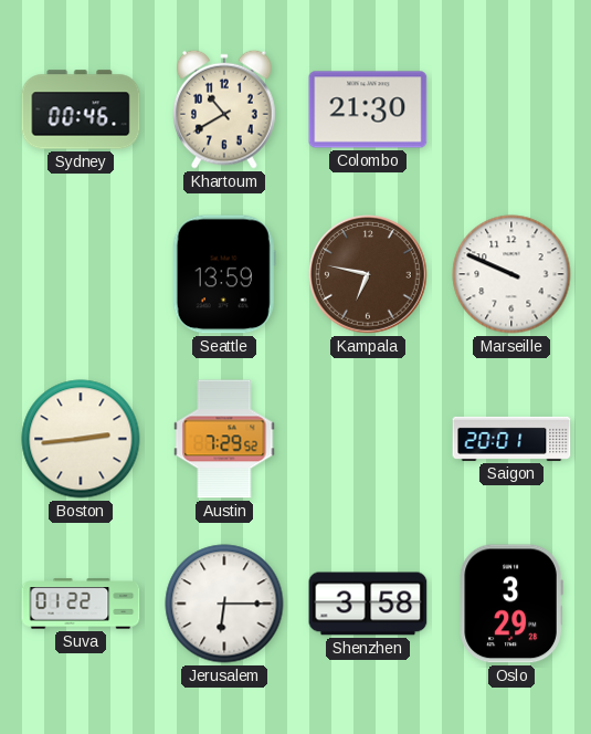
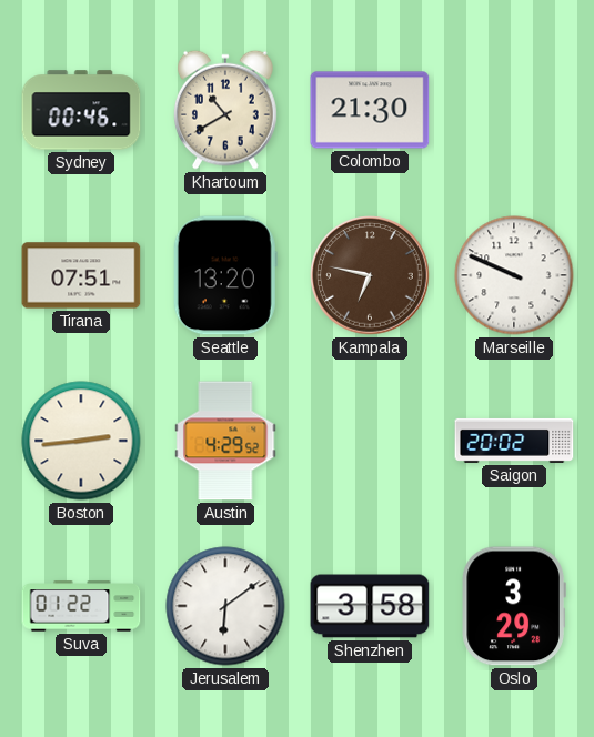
Tirana: none -> 07:51
Seattle: 13:59 -> 13:20
Austin: 7:29 -> 4:29
Saigon: 20:01 -> 20:02
Jerusalem: 6:15 -> 6:09
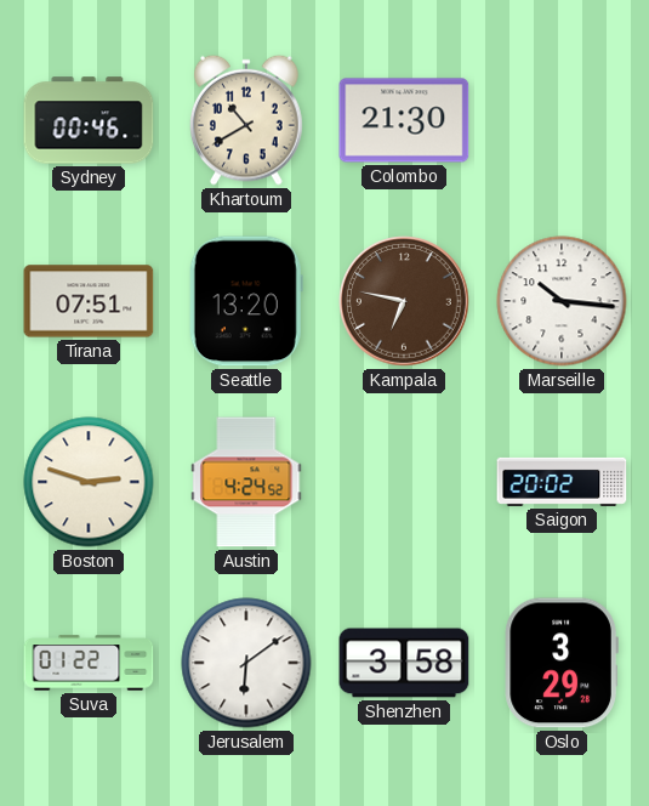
Marseille: 9:49 -> 10:16
Boston: 2:44 -> 2:48
Austin: 4:29 -> 4:24
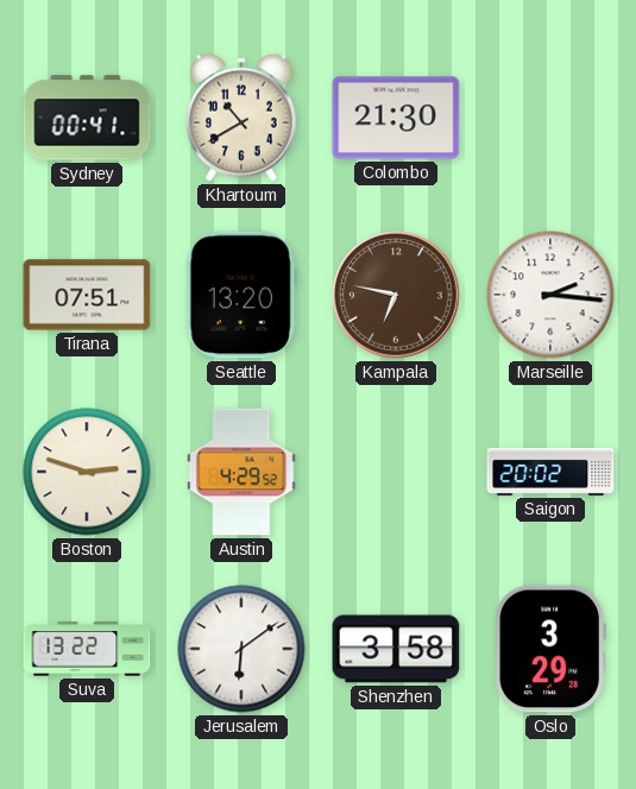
Sydney: 00:46 -> 00:41
Marseille: 10:16 -> 2:16
Austin: 4:24 -> 4:29
Suva: 01:22 -> 13:22
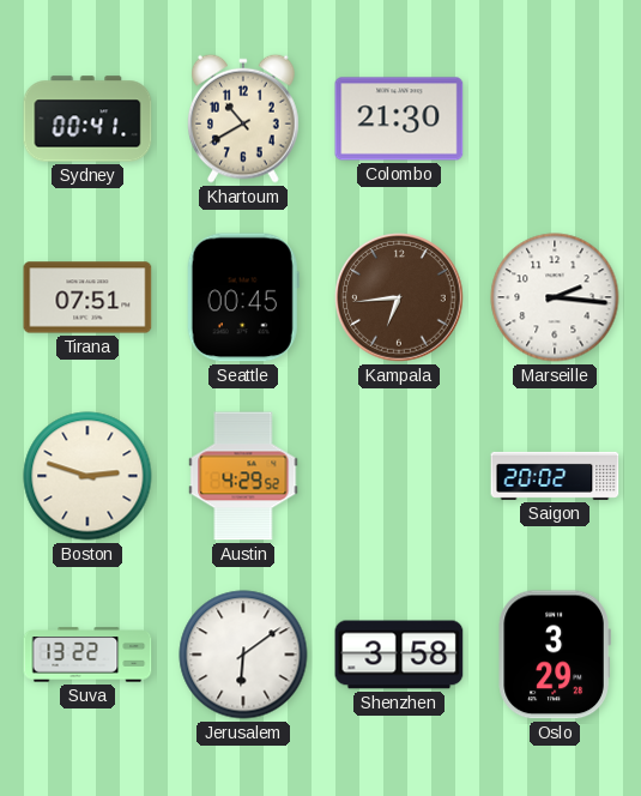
Seattle: 13:20 -> 00:45
Kampala: 6:47 -> 6:44
